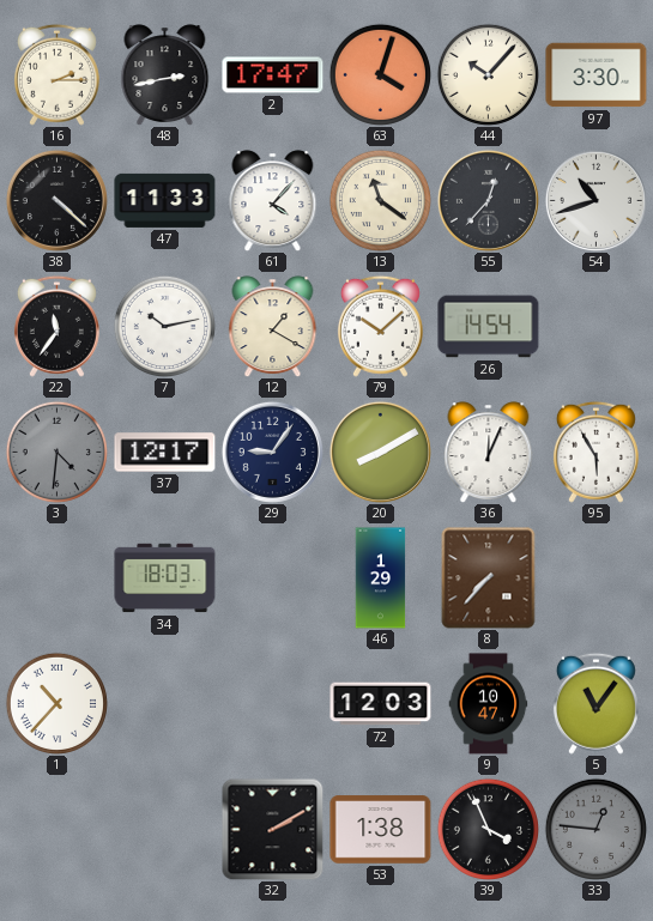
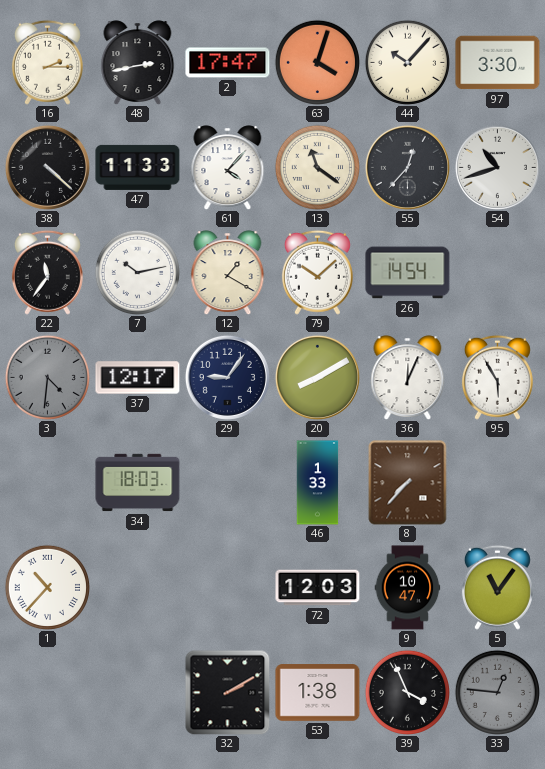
46: 1:29 -> 1:33
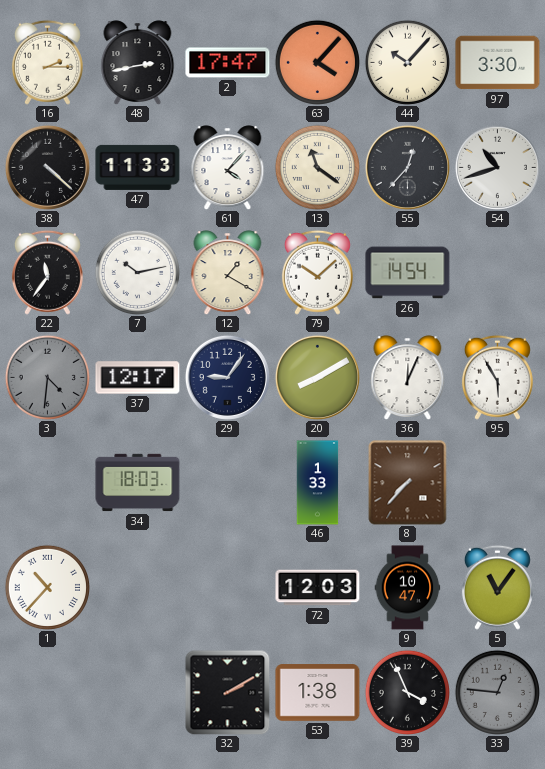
63: 4:03 -> 4:07
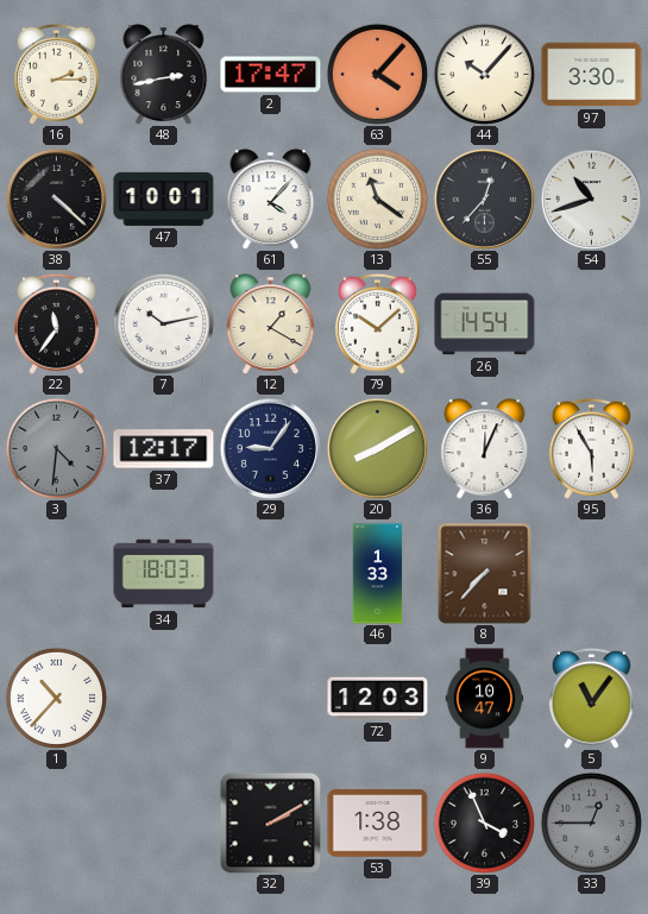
47: 11:33 -> 10:01
33: 12:46 -> 12:45
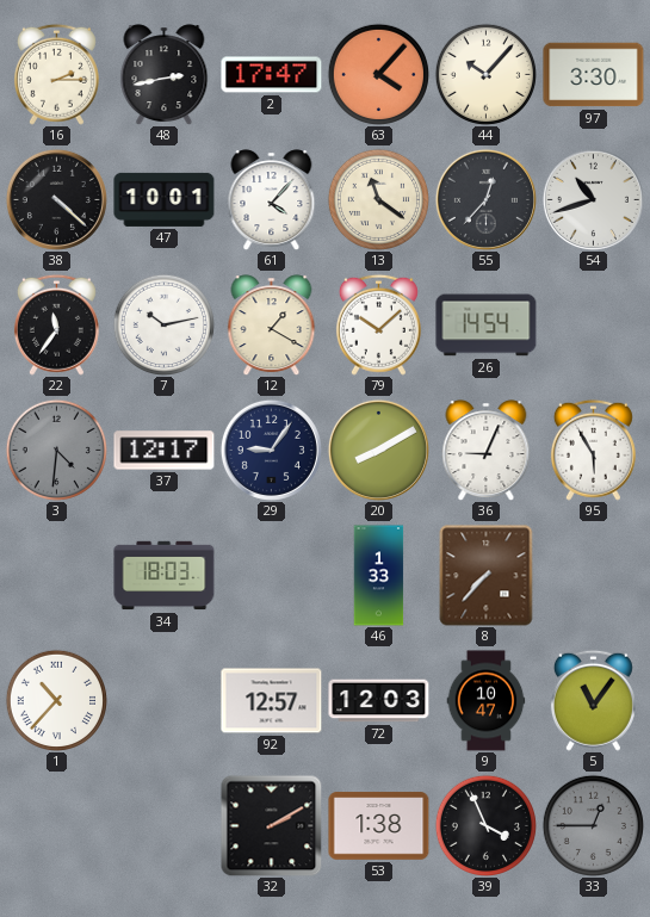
36: 12:04 -> 9:04
92: none -> 12:57
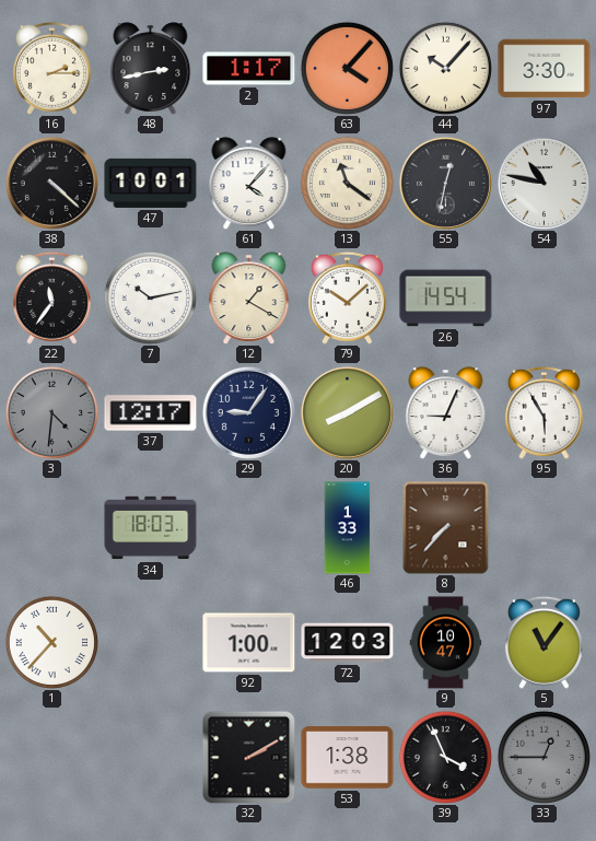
2: 17:47 -> 1:17
55: 12:37 -> 12:32
54: 10:42 -> 10:47
92: 12:57 -> 1:00
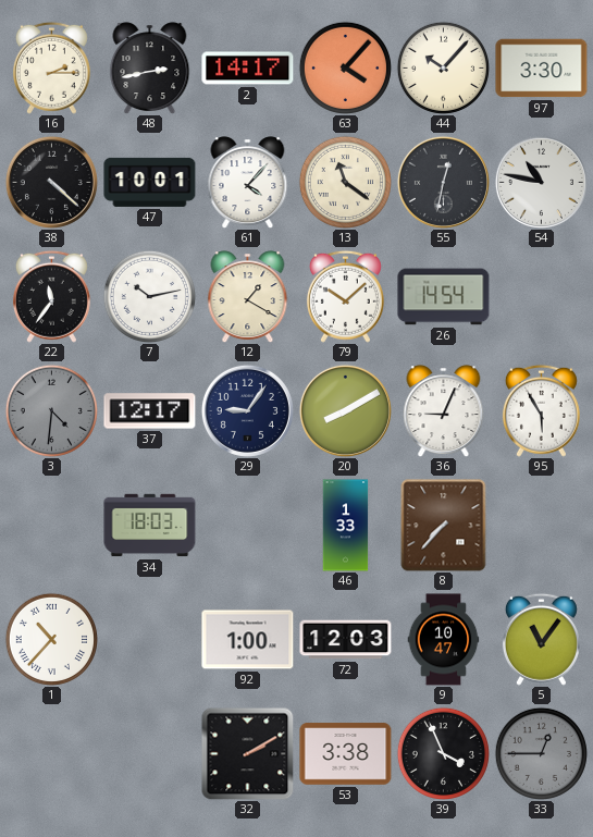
2: 1:17 -> 14:17
53: 1:38 -> 3:38
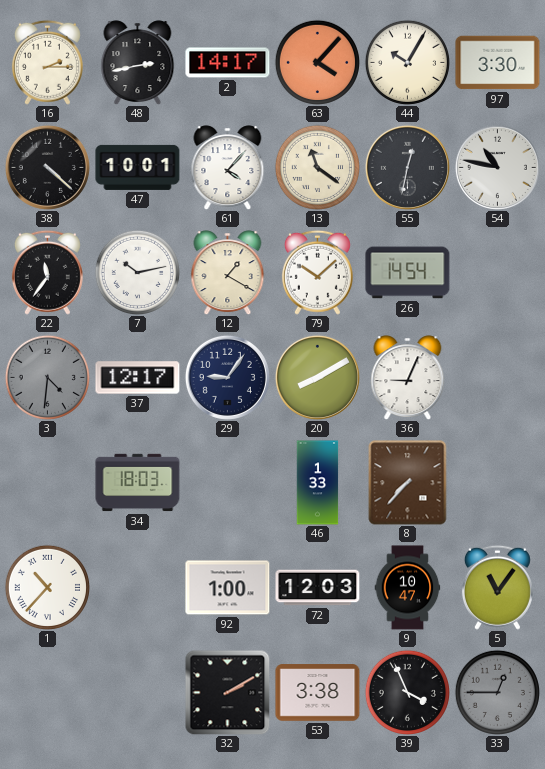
44: 10:07 -> 10:05
95: 5:55 -> none
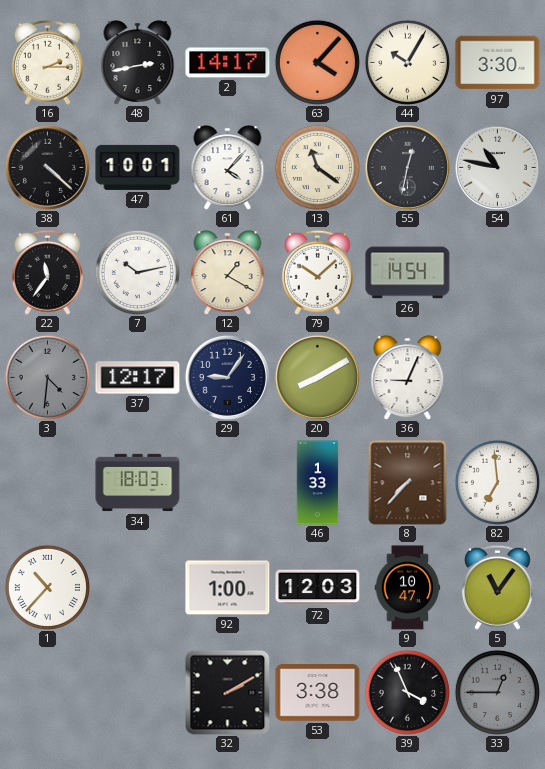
82: none -> 6:59
